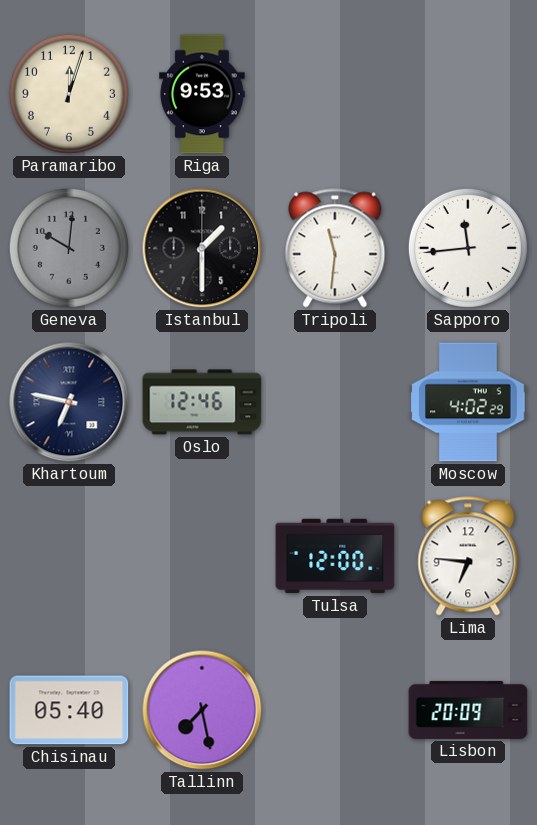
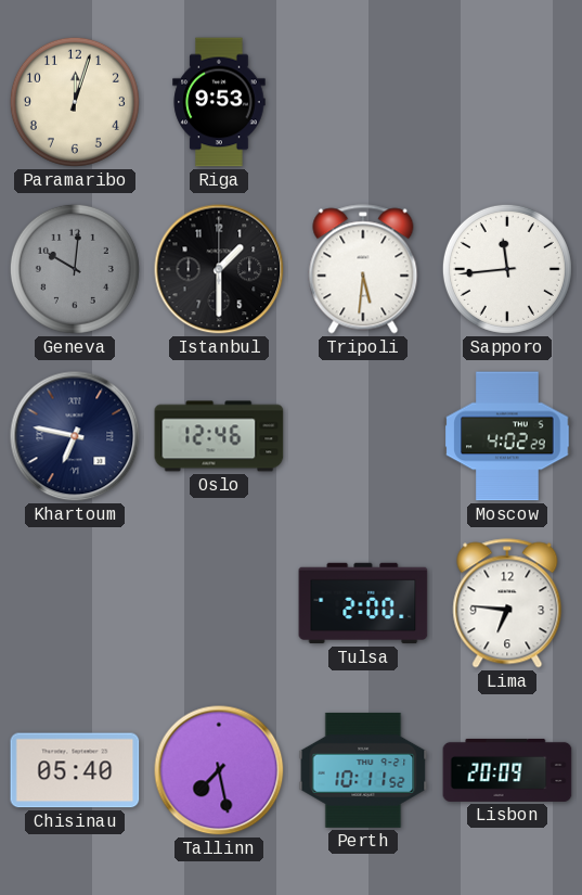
Tripoli: 11:31 -> 5:31
Tulsa: 12:00 -> 2:00
Perth: none -> 10:11
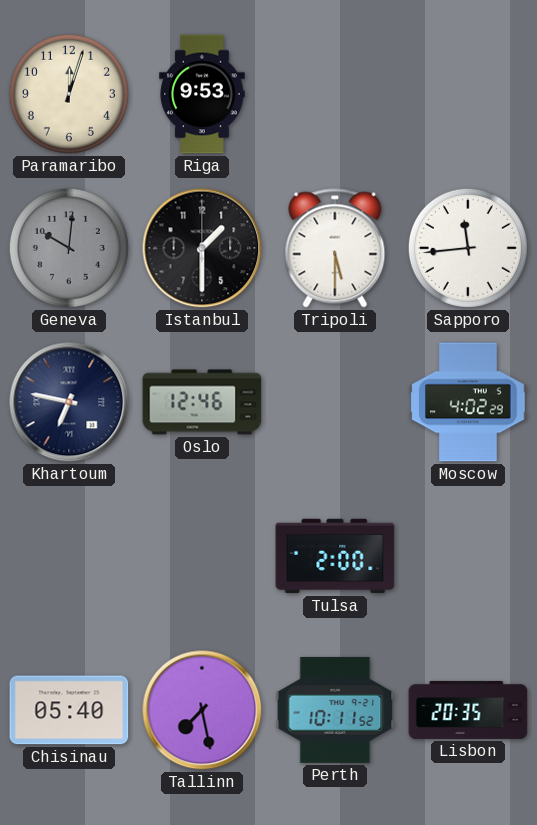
Tripoli: 5:31 -> 5:30
Lima: 6:46 -> none
Lisbon: 20:09 -> 20:35
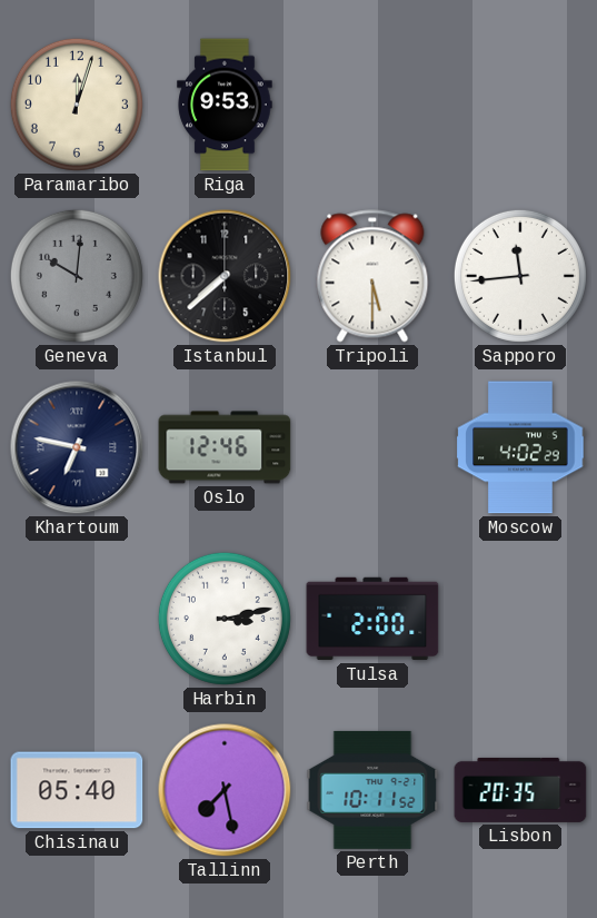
Istanbul: 1:30 -> 7:38
Harbin: none -> 3:13
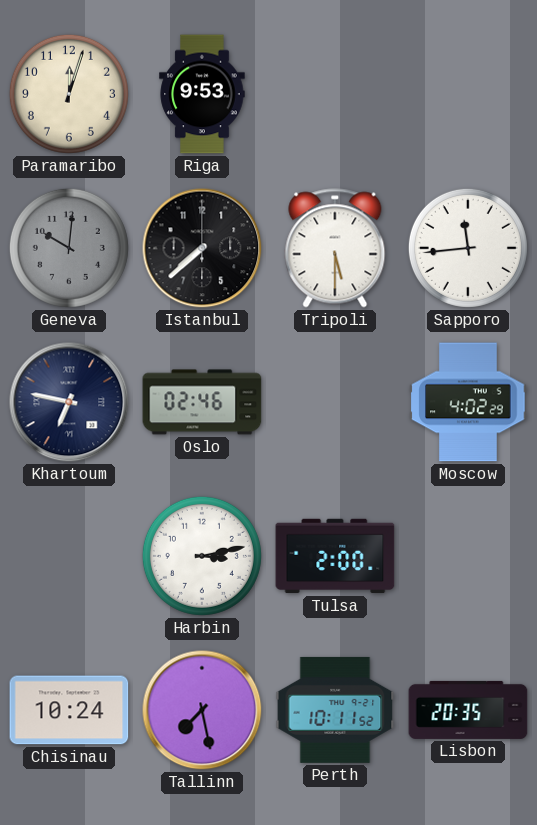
Oslo: 12:46 -> 02:46
Chisinau: 05:40 -> 10:24
